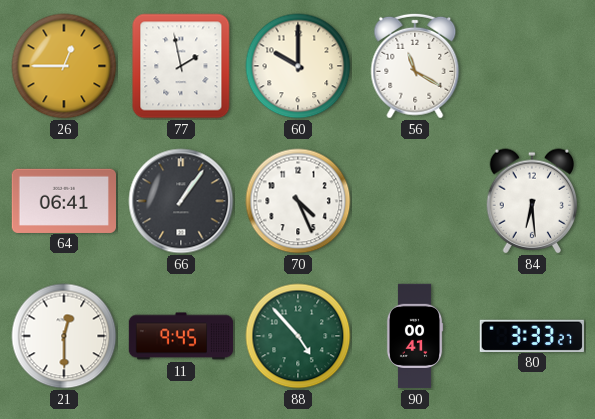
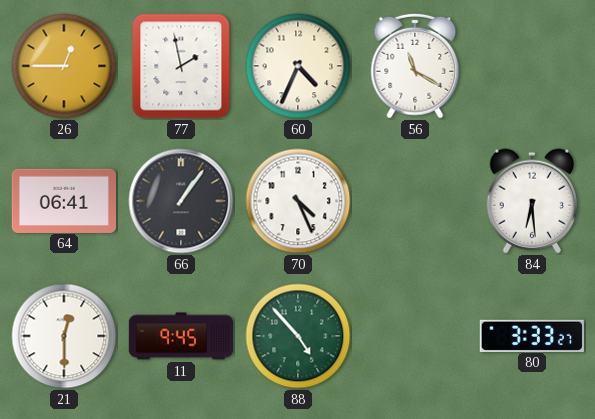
60: 10:00 -> 4:34
90: 00:41 -> none
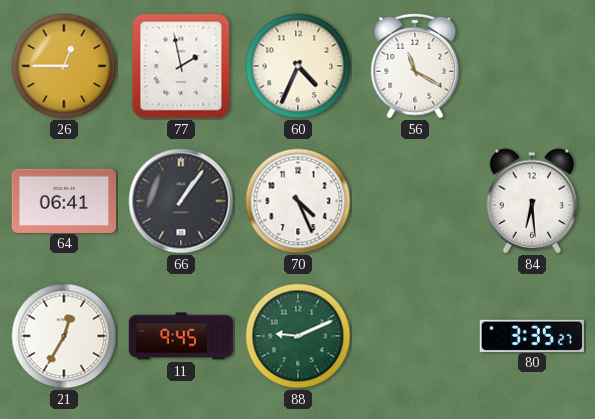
21: 12:30 -> 12:35
88: 4:53 -> 9:11
80: 3:33 -> 3:35
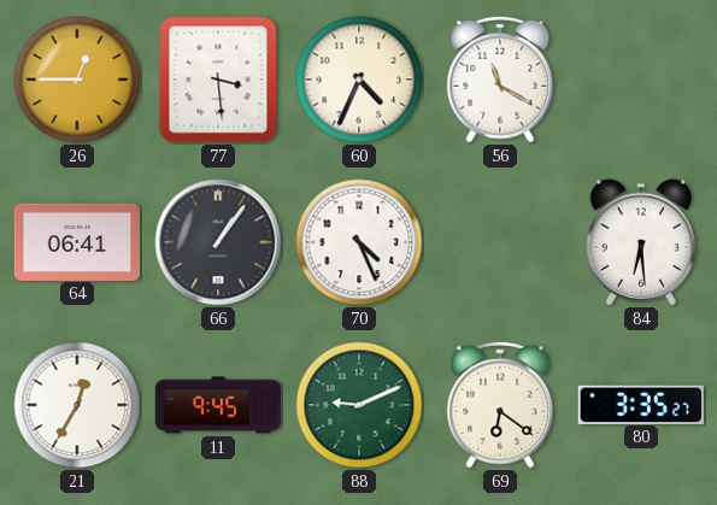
77: 1:58 -> 3:29
69: none -> 6:21
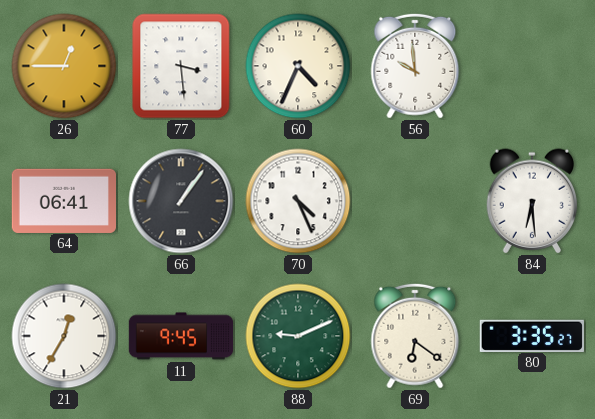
56: 11:20 -> 9:59
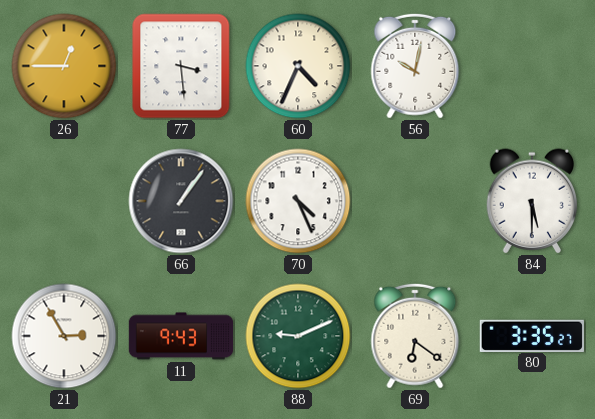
56: 9:59 -> 10:02
64: 06:41 -> none
84: 6:29 -> 5:30
21: 12:35 -> 2:55
11: 9:45 -> 9:43
